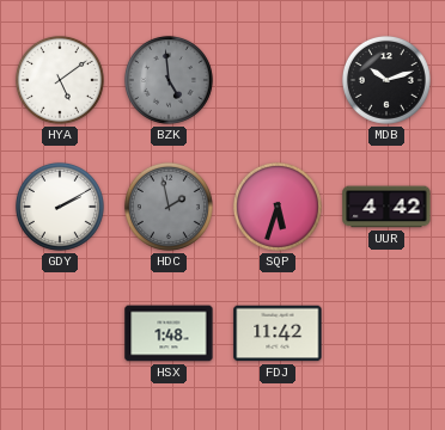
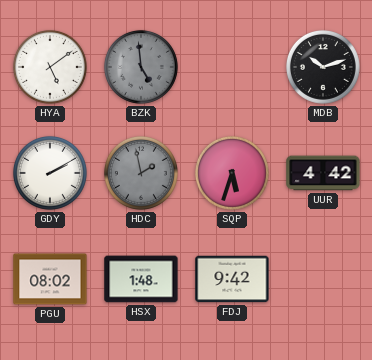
PGU: none -> 08:02
FDJ: 11:42 -> 9:42
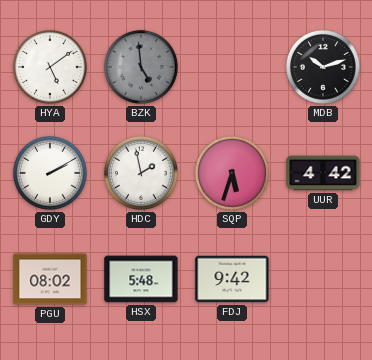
HDC dial: grey -> white
HSX: 1:48 -> 5:48
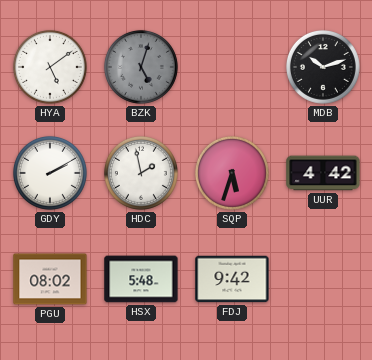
BZK: 4:59 -> 5:03
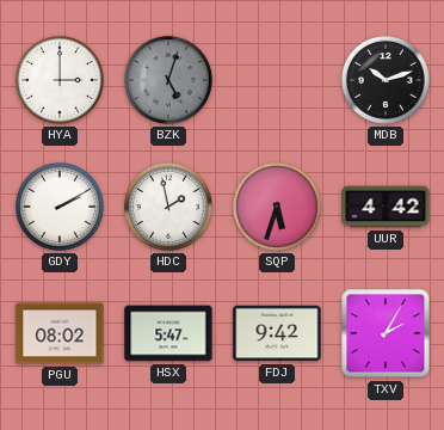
HYA: 5:09 -> 3:00
HSX: 5:48 -> 5:47
TXV: none -> 2:05
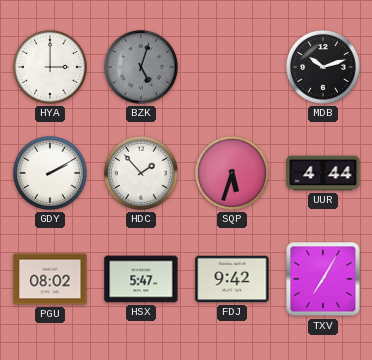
HDC: 1:58 -> 1:53
UUR: 4:42 -> 4:44
TXV: 2:05 -> 7:05
